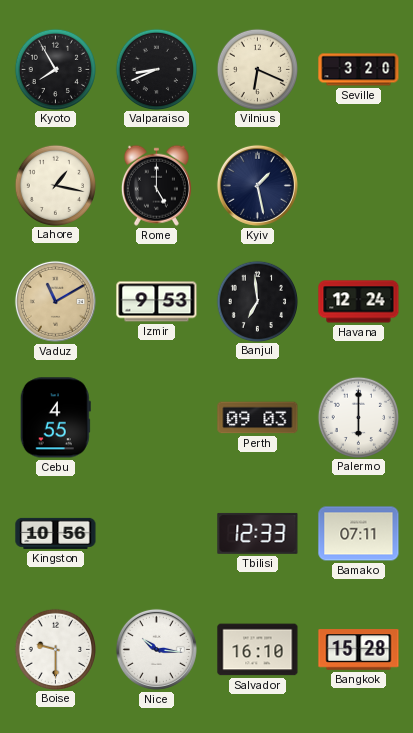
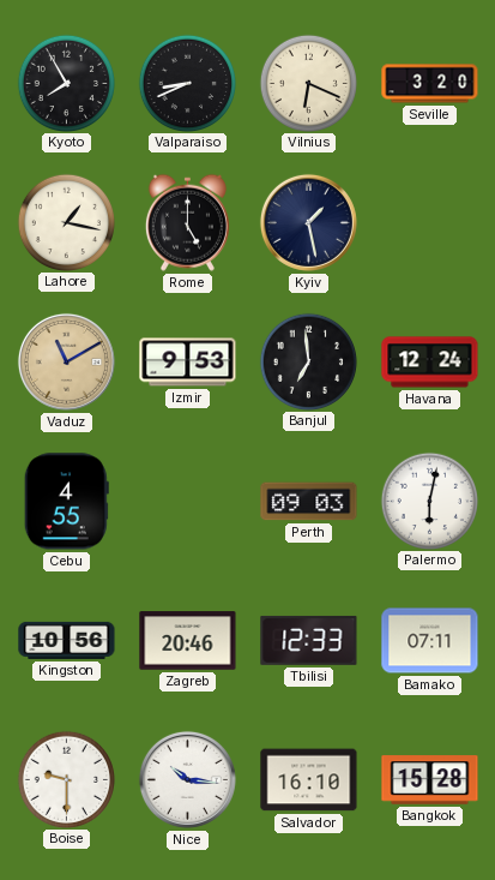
Palermo: 6:00 -> 6:02
Zagreb: none -> 20:46
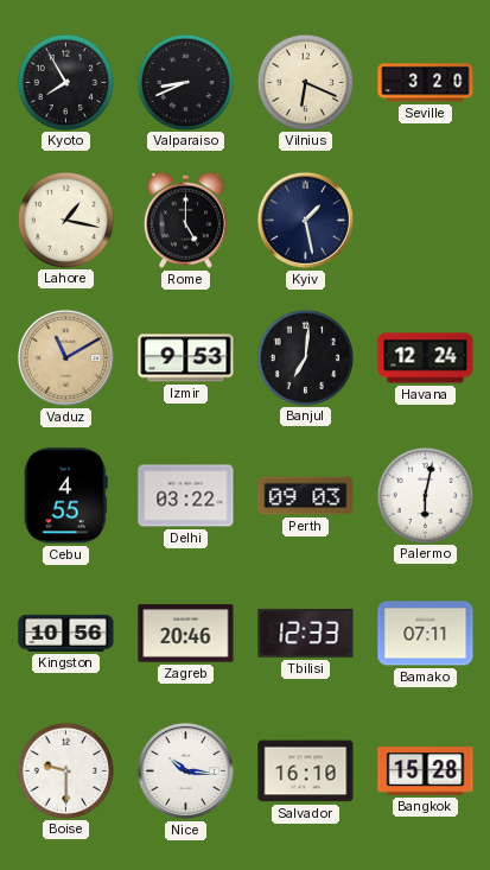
Banjul: 6:59 -> 7:01
Delhi: none -> 03:22
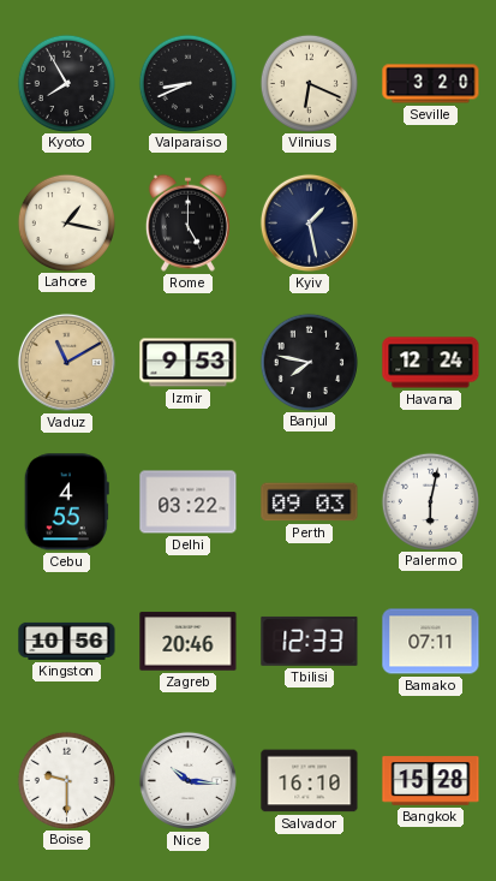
Banjul: 7:01 -> 7:47
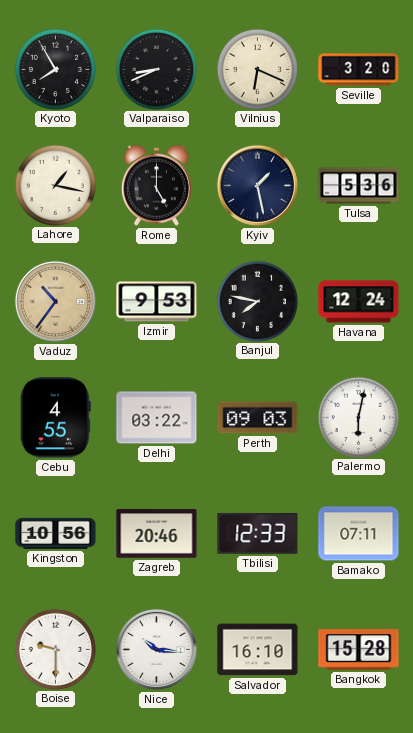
Tulsa: none -> 5:36
Vaduz: 11:10 -> 10:36
